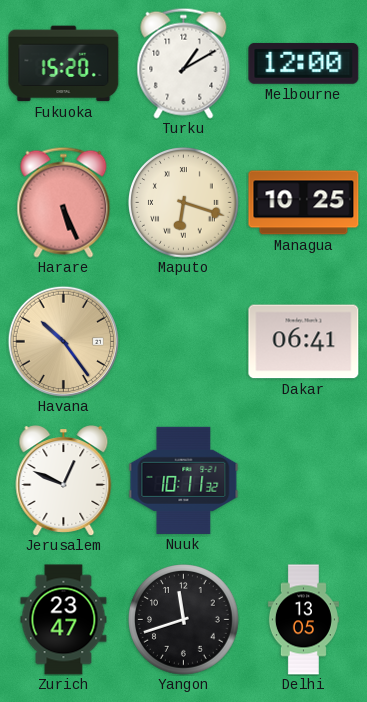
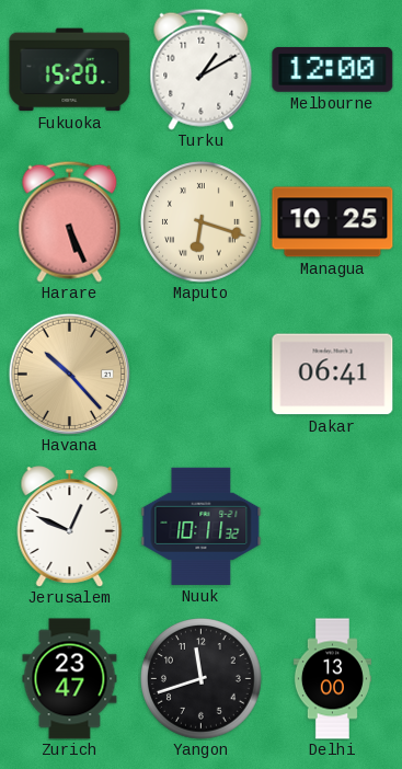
Havana: 10:24 -> 10:23
Delhi: 13:05 -> 13:00
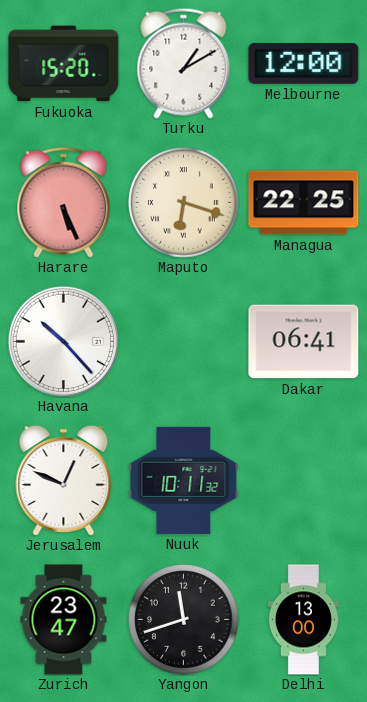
Managua: 10:25 -> 22:25
Havana dial: champagne -> white
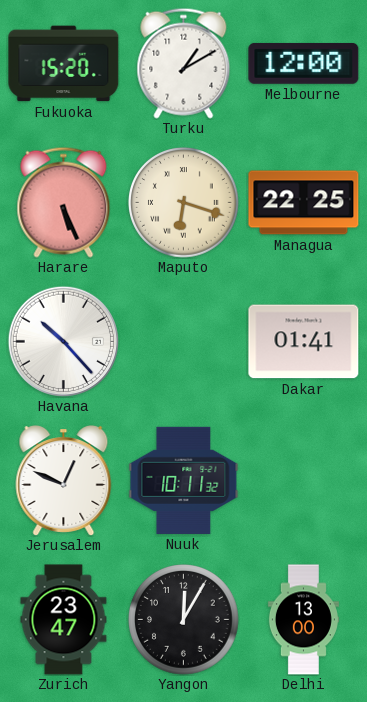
Dakar: 06:41 -> 01:41
Yangon: 11:42 -> 12:05
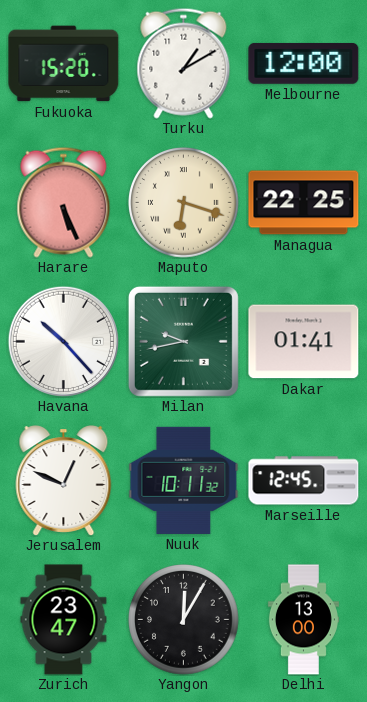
Milan: none -> 9:43
Marseille: none -> 12:45
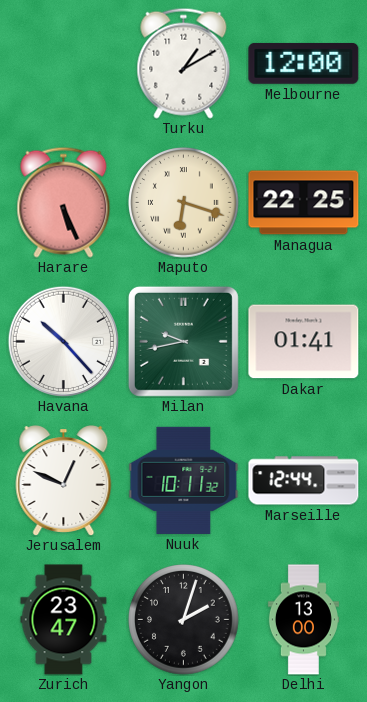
Fukuoka: 15:20 -> none
Marseille: 12:45 -> 12:44
Yangon: 12:05 -> 2:03
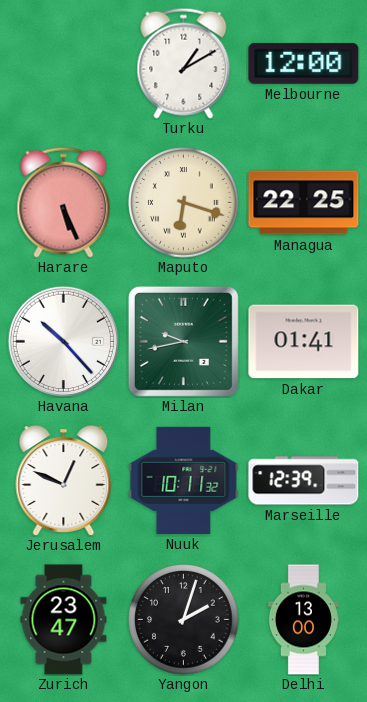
Marseille: 12:44 -> 12:39
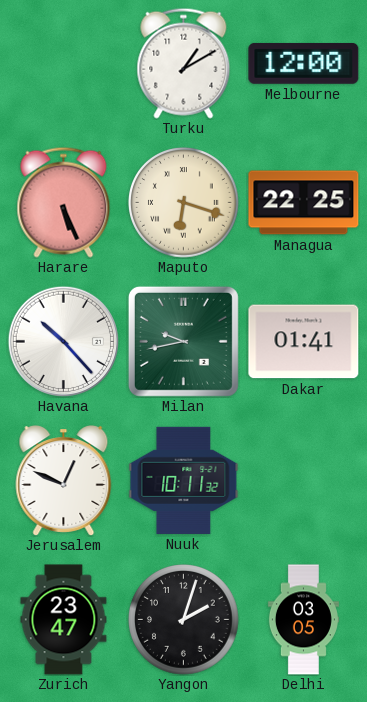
Marseille: 12:39 -> none
Delhi: 13:00 -> 03:05
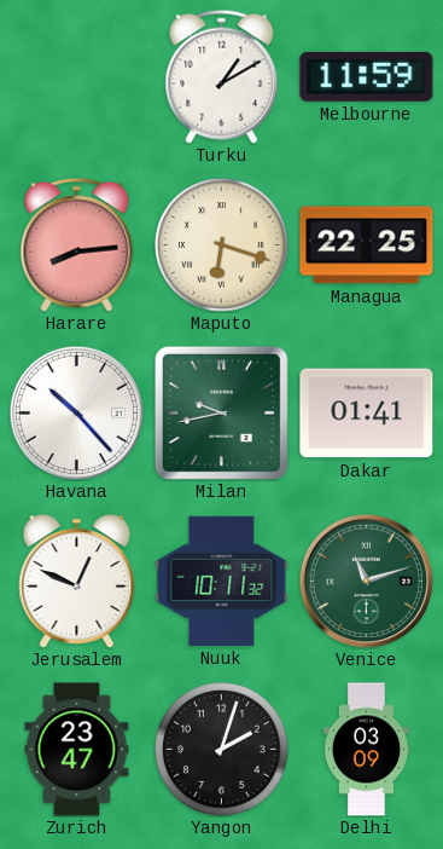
Melbourne: 12:00 -> 11:59
Harare: 5:26 -> 8:14
Venice: none -> 11:12
Delhi: 03:05 -> 03:09
